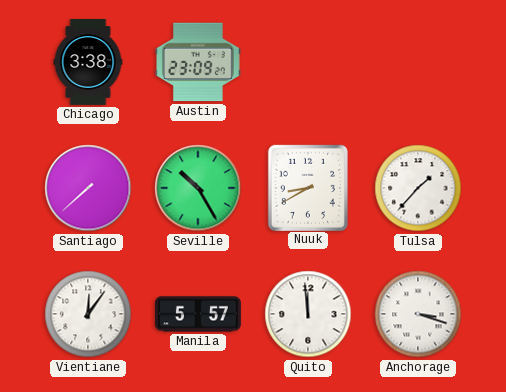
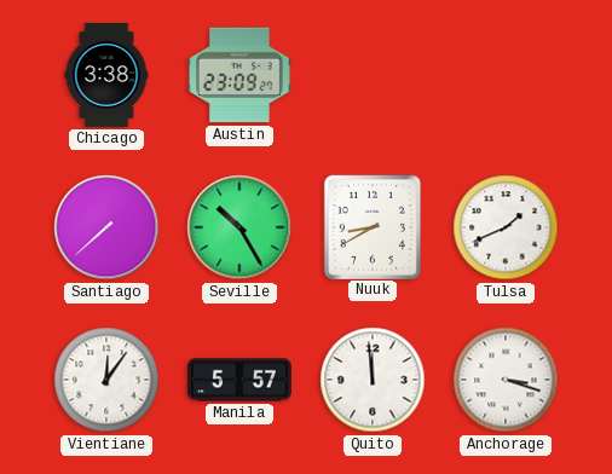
Tulsa: 1:37 -> 1:41
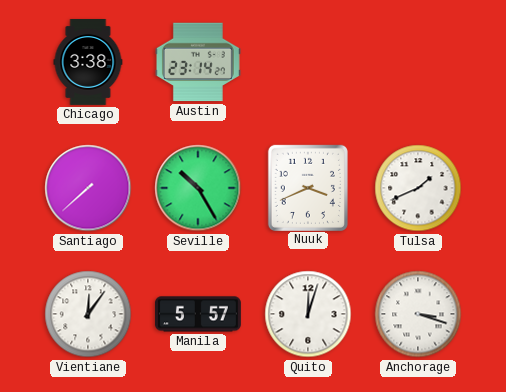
Austin: 23:09 -> 23:14
Nuuk: 8:40 -> 3:41
Quito: 11:59 -> 12:03
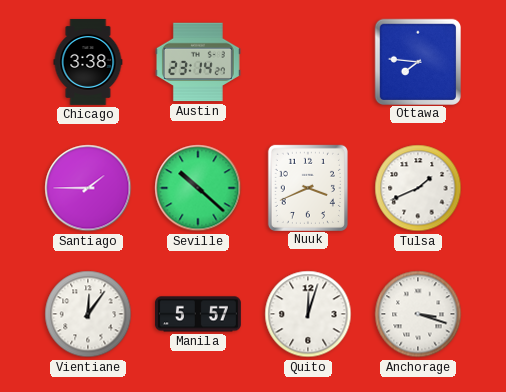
Ottawa: none -> 7:46
Santiago: 7:38 -> 1:45
Seville: 10:25 -> 10:22
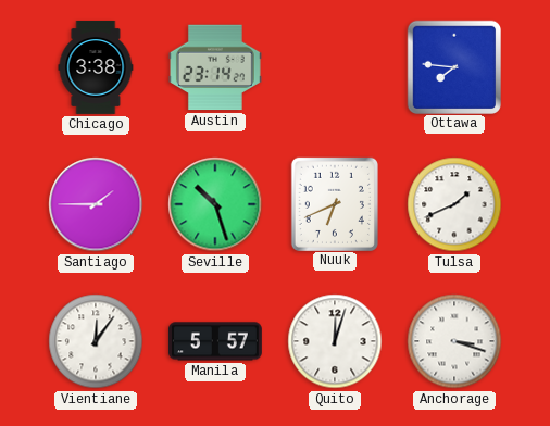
Seville: 10:22 -> 10:27
Nuuk: 3:41 -> 6:41
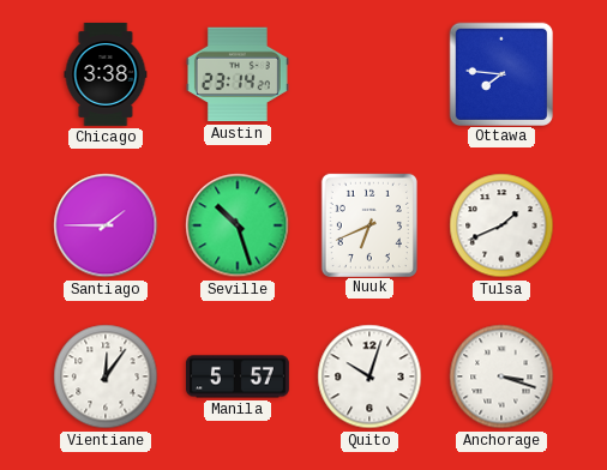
Quito: 12:03 -> 10:03
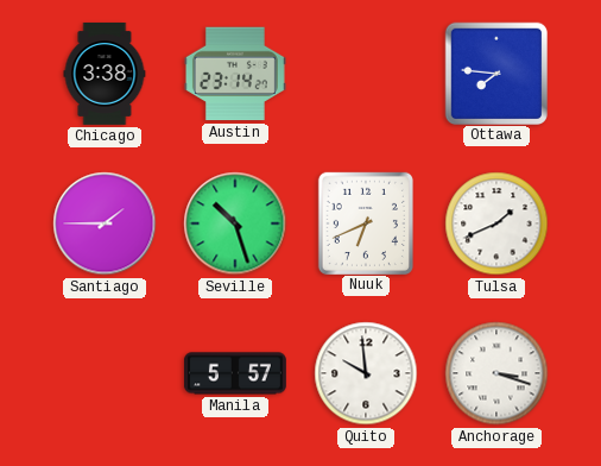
Vientiane: 12:06 -> none
Quito: 10:03 -> 9:59
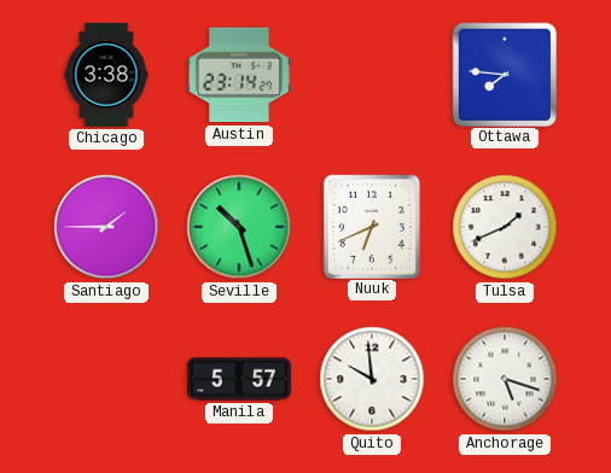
Anchorage: 3:18 -> 5:18
